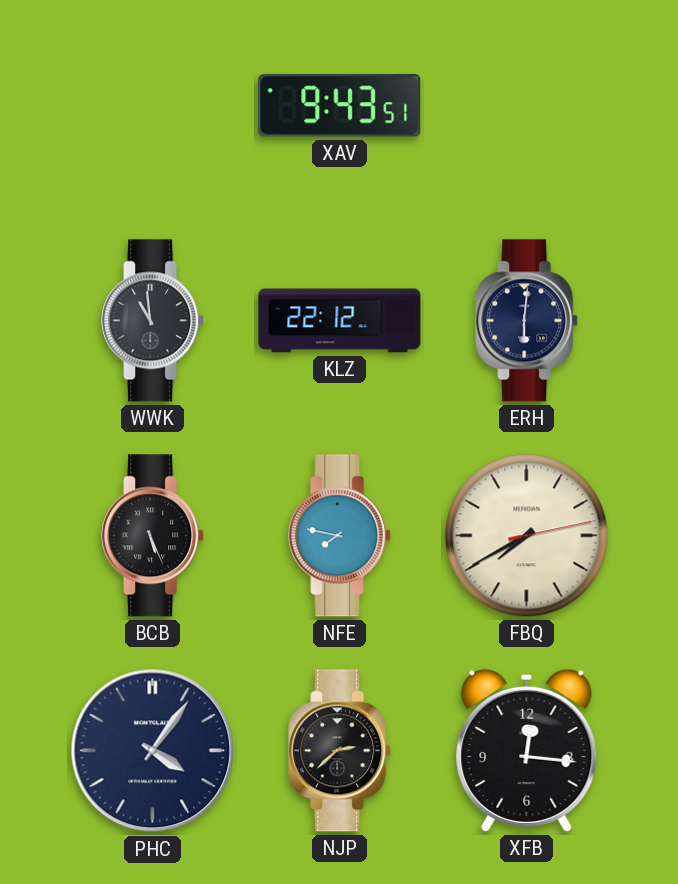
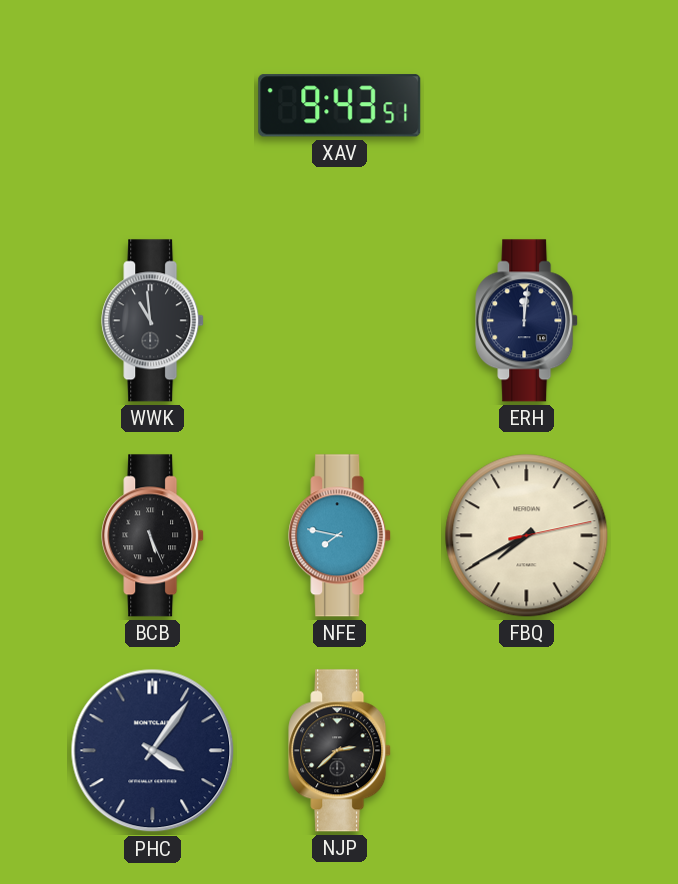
KLZ: 22:12 -> none
ERH: 6:01 -> 12:01
XFB: 12:16 -> none
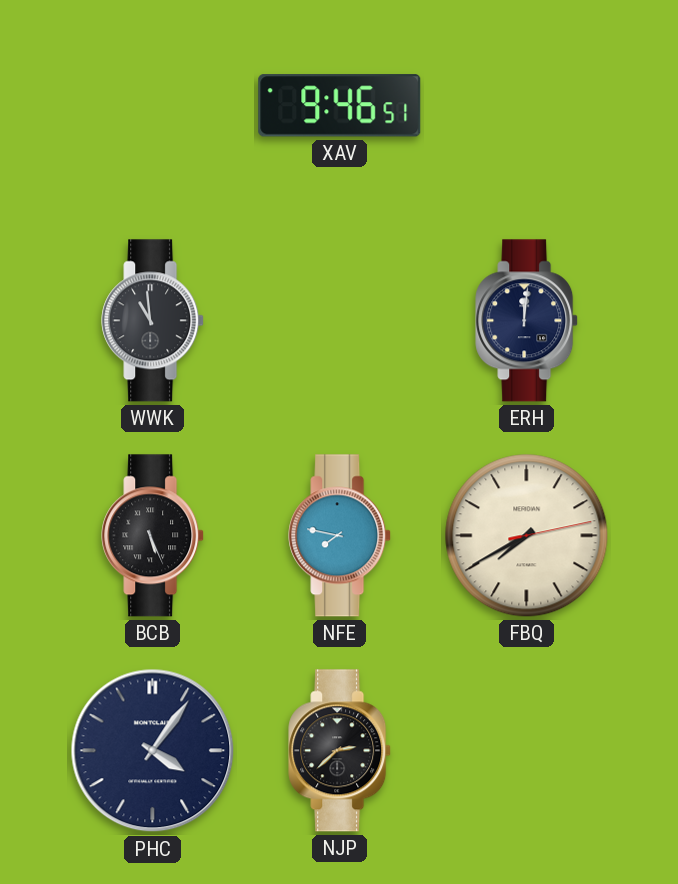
XAV: 9:43 -> 9:46
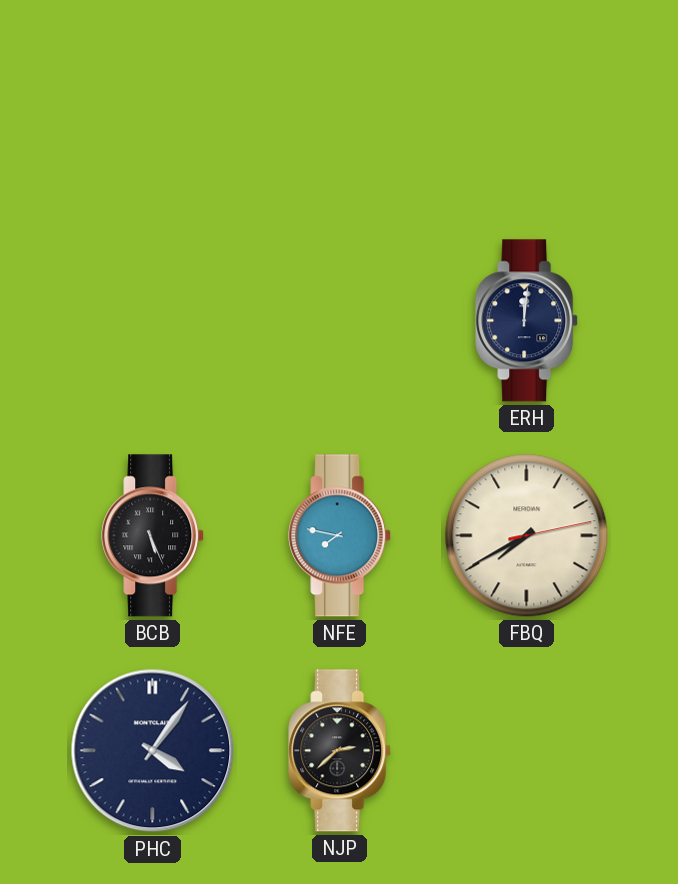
XAV: 9:46 -> none
WWK: 10:59 -> none
